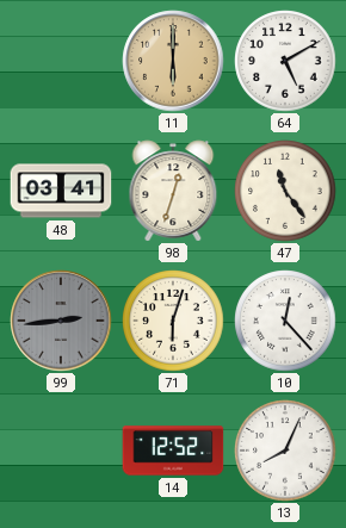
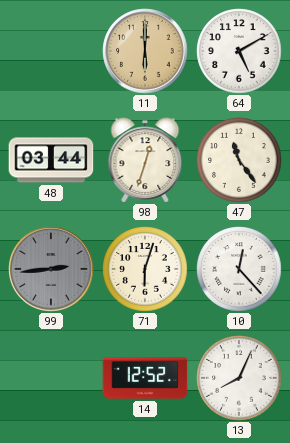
48: 03:41 -> 03:44
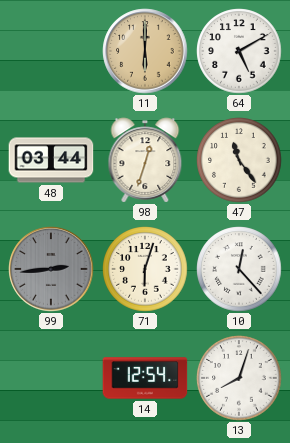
14: 12:52 -> 12:54
13: 8:04 -> 8:03
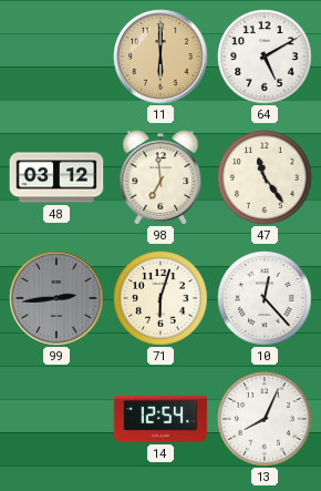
48: 03:44 -> 03:12
98: 12:33 -> 6:59
13: 8:03 -> 8:04
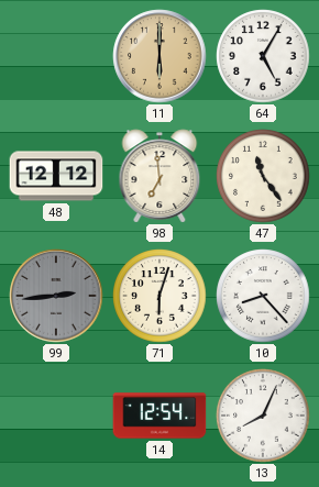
64: 5:10 -> 5:05
48: 03:12 -> 12:12
10: 12:23 -> 8:23
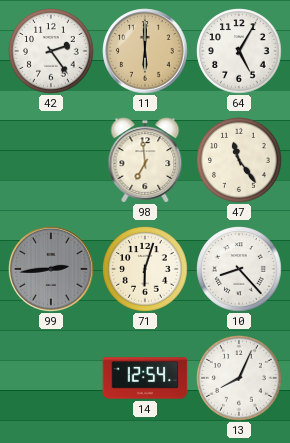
42: none -> 2:24
48: 12:12 -> none
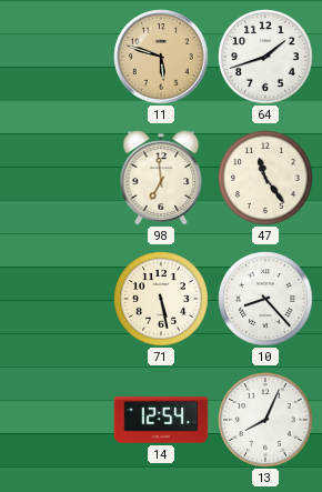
42: 2:24 -> none
11: 6:00 -> 5:48
64: 5:05 -> 1:42
99: 2:44 -> none
71: 6:03 -> 5:28
